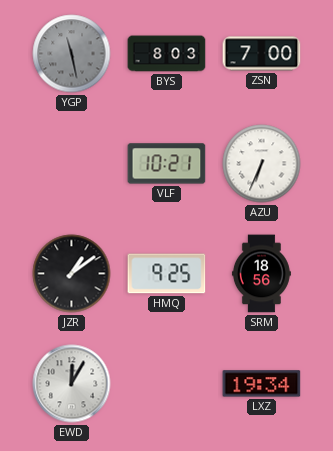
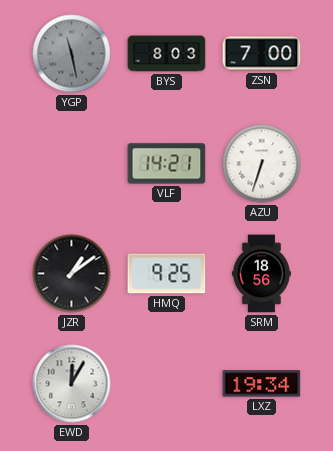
VLF: 10:21 -> 14:21
AZU: 6:34 -> 6:33
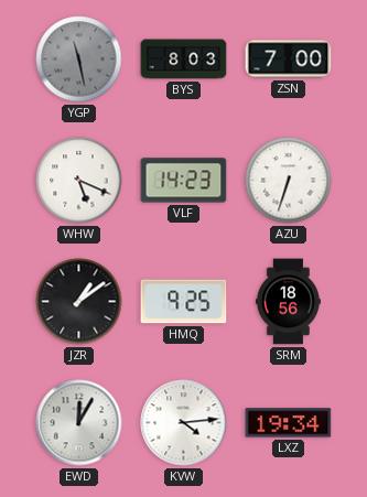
WHW: none -> 5:19
VLF: 14:21 -> 14:23
KVW: none -> 4:14
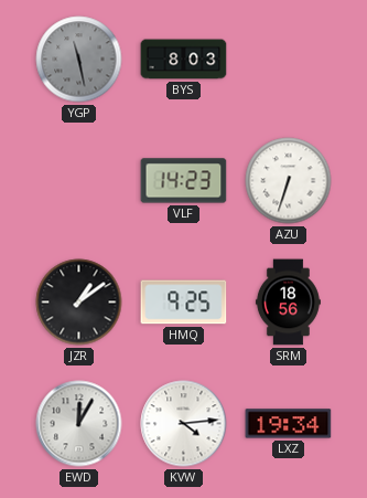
ZSN: 7:00 -> none
WHW: 5:19 -> none
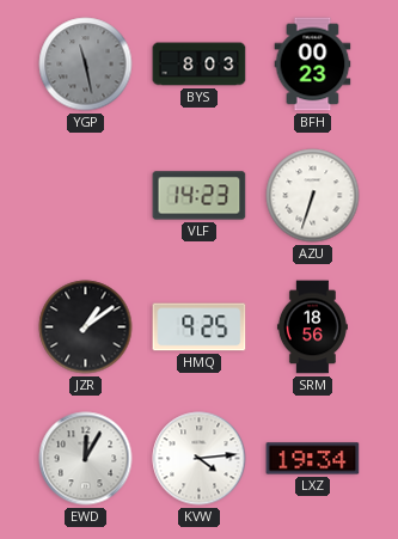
BFH: none -> 00:23
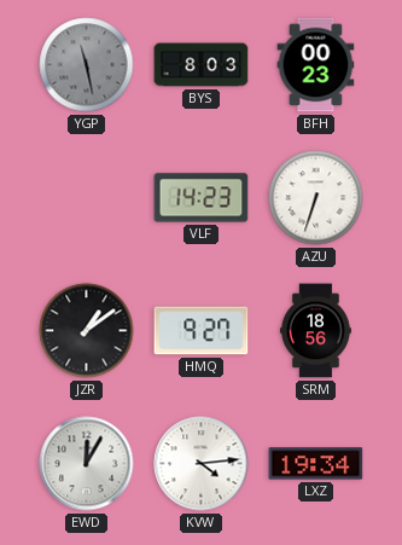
HMQ: 9:25 -> 9:27
